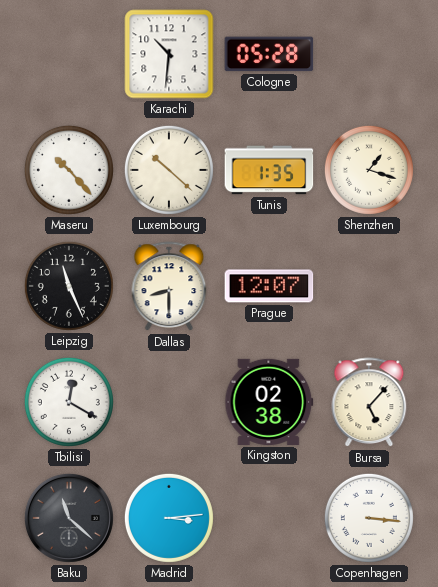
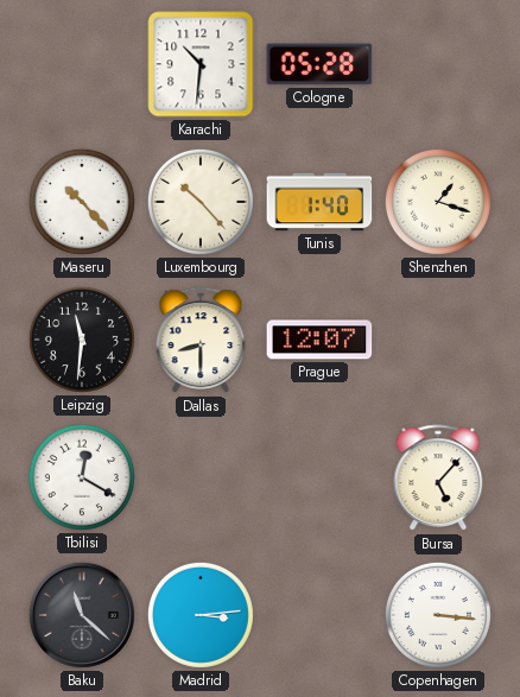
Luxembourg: 10:22 -> 10:23
Tunis: 1:35 -> 1:40
Leipzig: 11:26 -> 11:31
Kingston: 02:38 -> none
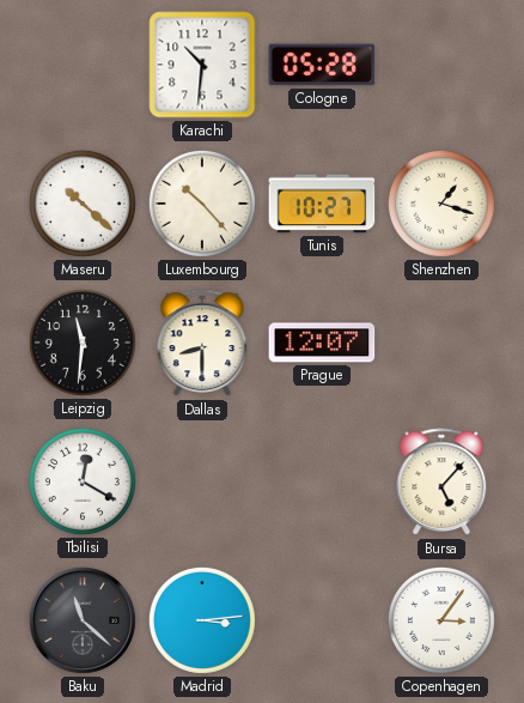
Maseru: 10:23 -> 10:22
Tunis: 1:40 -> 10:27
Copenhagen: 3:16 -> 3:06
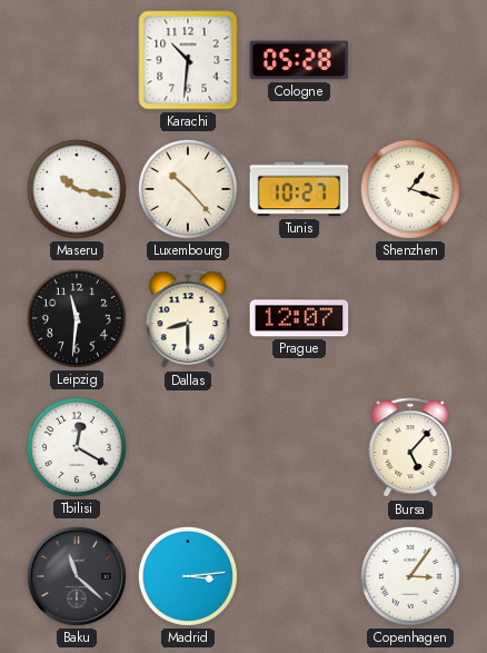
Maseru: 10:22 -> 10:17
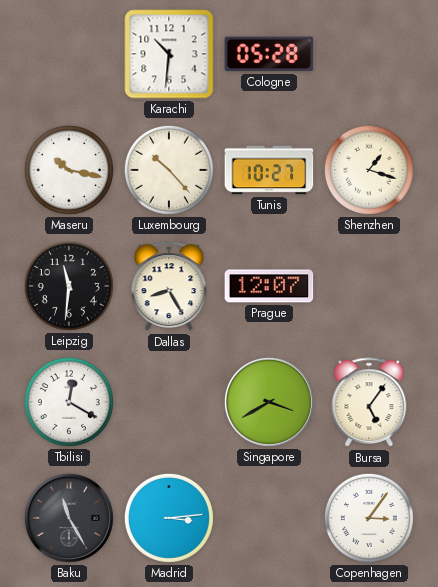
Dallas: 8:30 -> 8:25
Singapore: none -> 3:40
Bursa: 5:07 -> 5:06
Baku: 11:22 -> 11:25
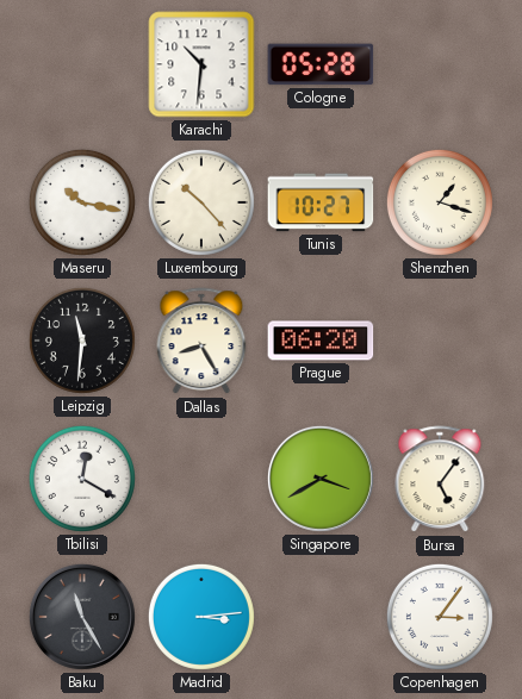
Prague: 12:07 -> 06:20
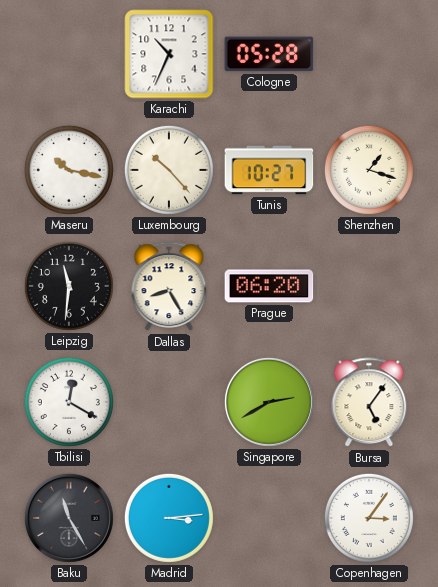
Karachi: 10:31 -> 10:34
Singapore: 3:40 -> 2:40
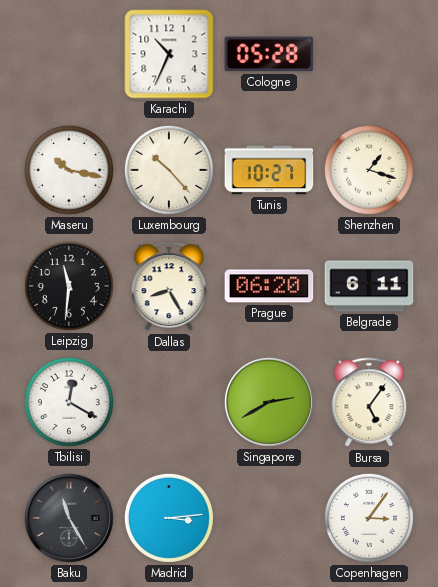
Belgrade: none -> 6:11
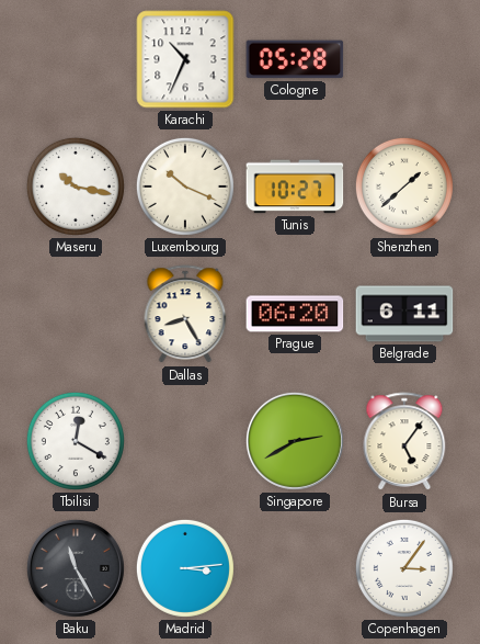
Luxembourg: 10:23 -> 10:19
Shenzhen: 1:18 -> 1:38
Leipzig: 11:31 -> none
